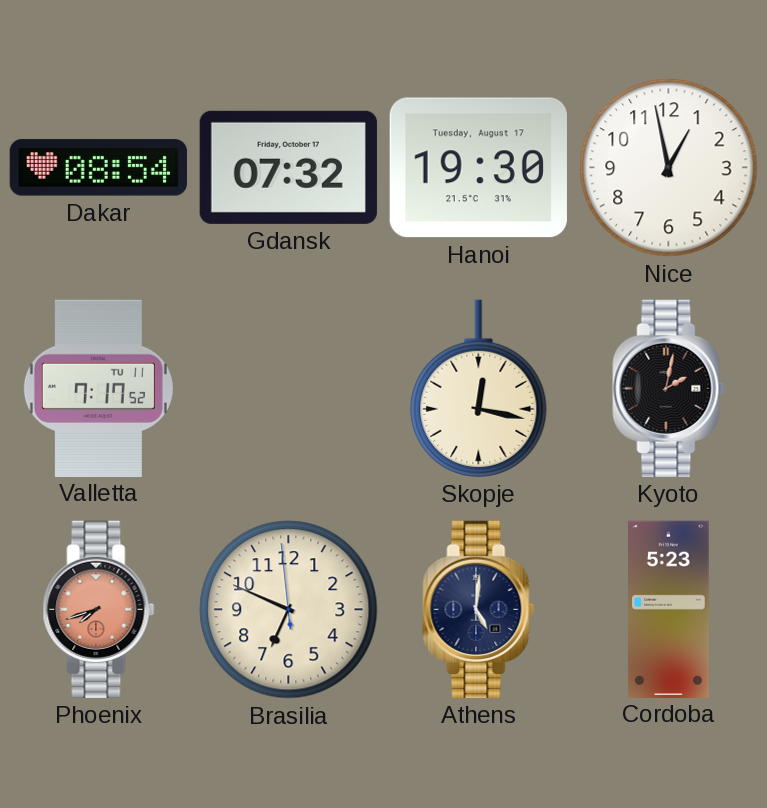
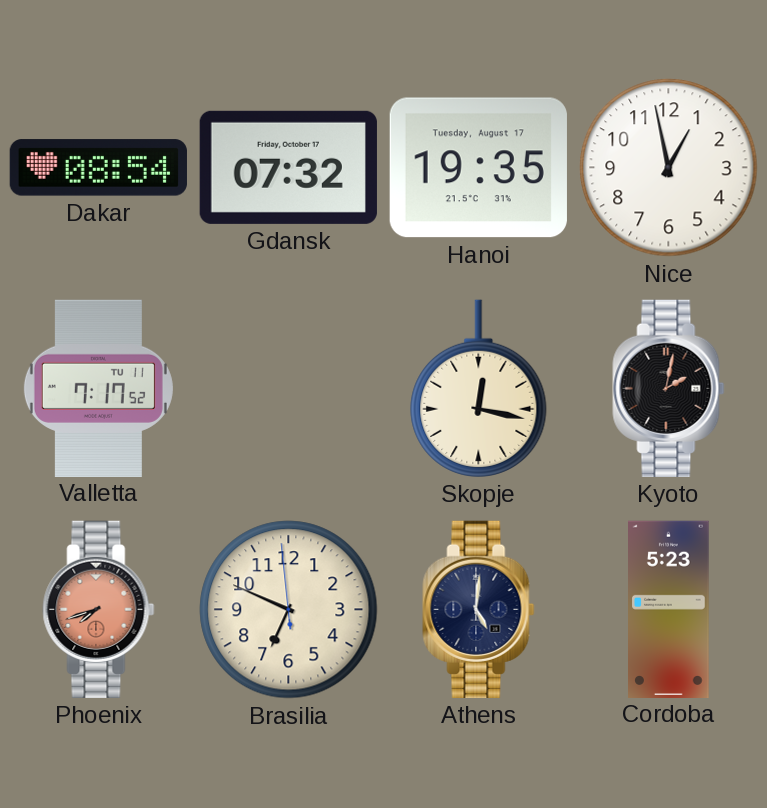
Hanoi: 19:30 -> 19:35
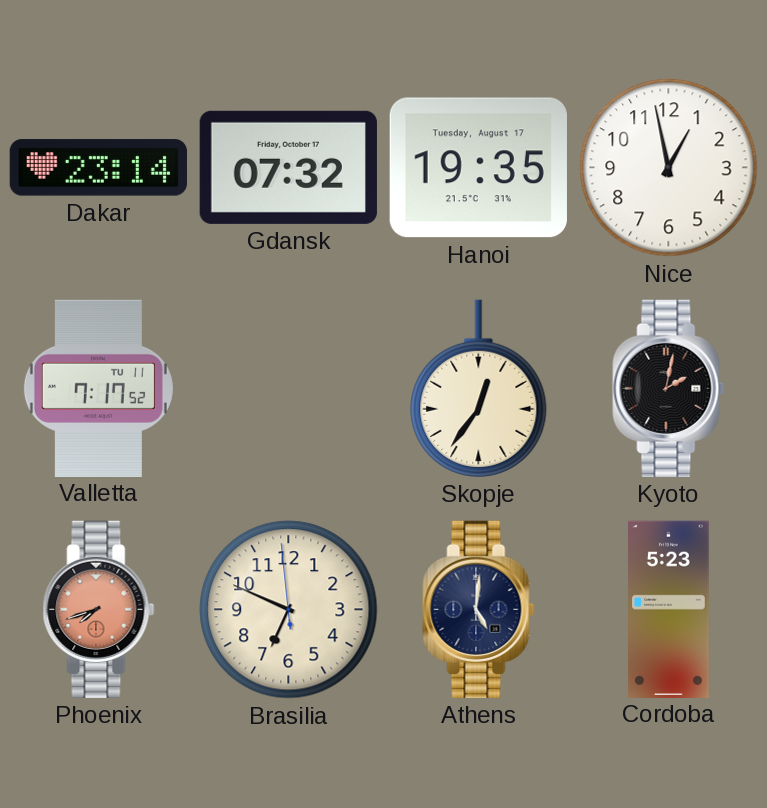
Dakar: 08:54 -> 23:14
Skopje: 12:17 -> 12:36
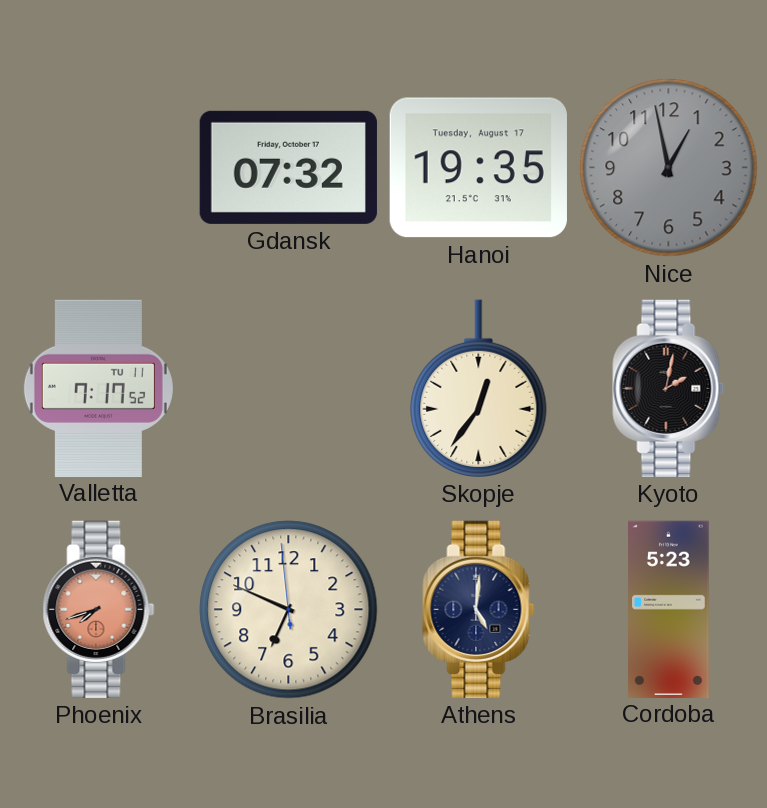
Dakar: 23:14 -> none
Nice dial: white -> grey
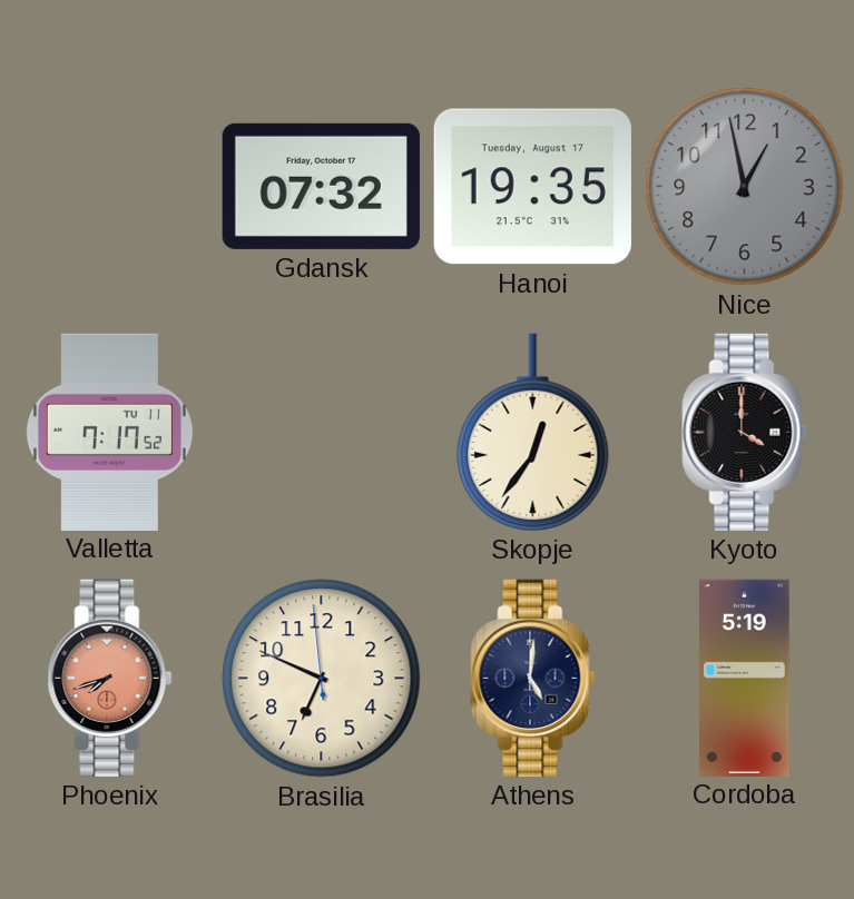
Kyoto: 2:02 -> 4:00
Cordoba: 5:23 -> 5:19
